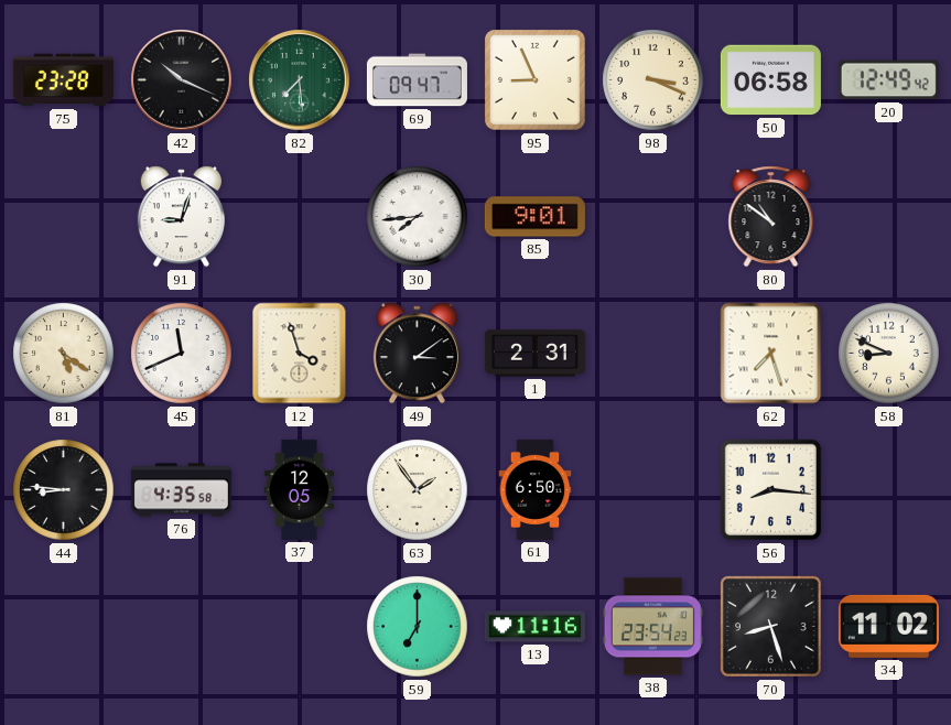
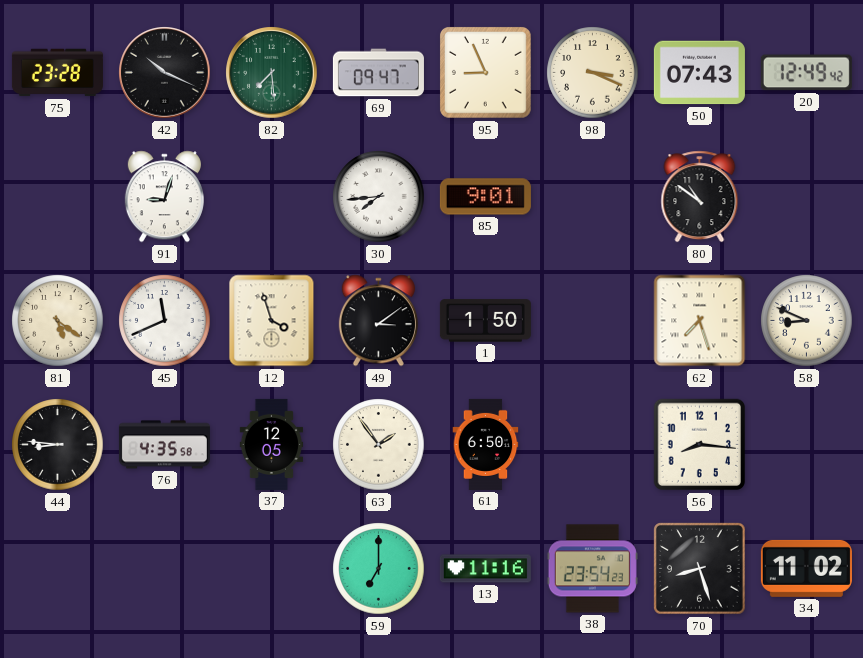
50: 06:58 -> 07:43
1: 2:31 -> 1:50
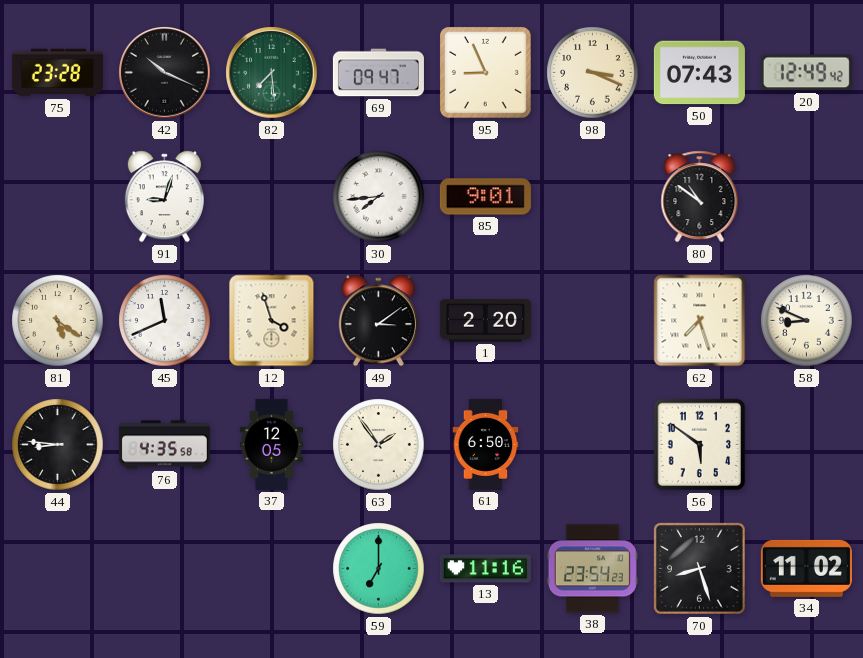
1: 1:50 -> 2:20
56: 8:16 -> 5:51
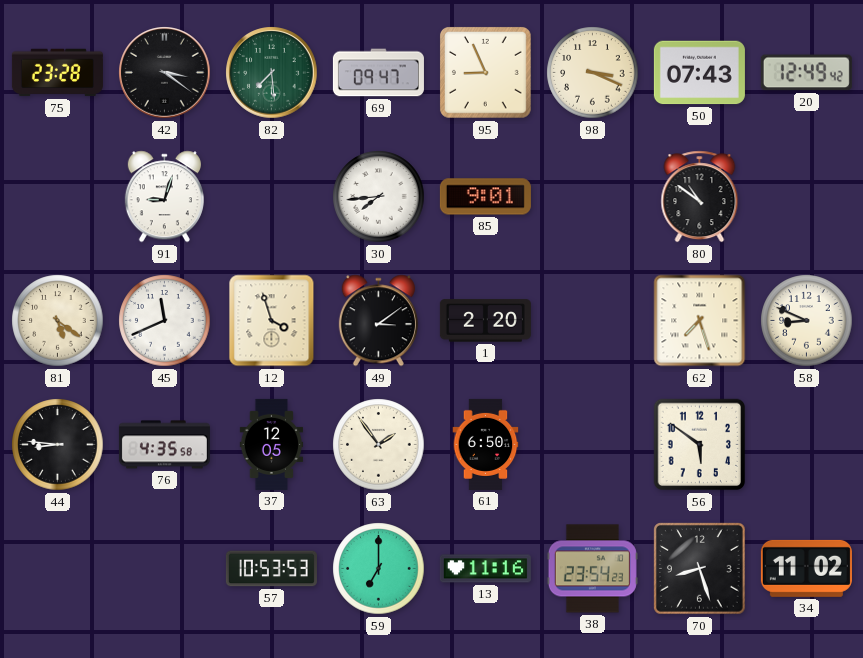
42: 10:19 -> 3:21
57: none -> 10:53
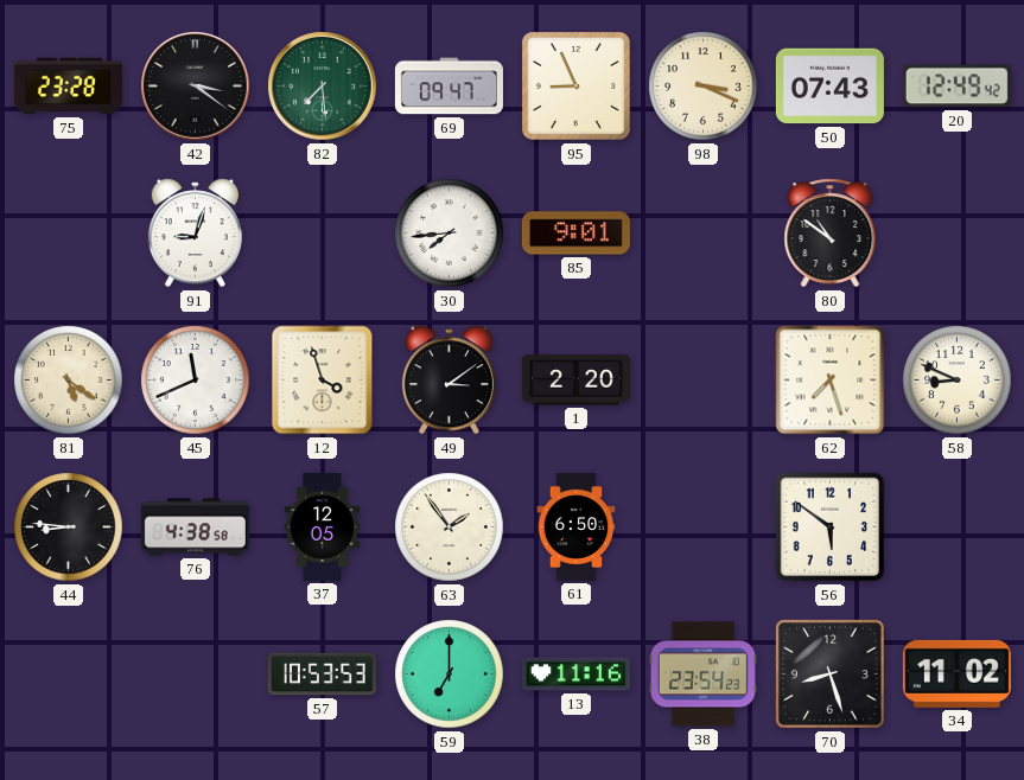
76: 4:35 -> 4:38
